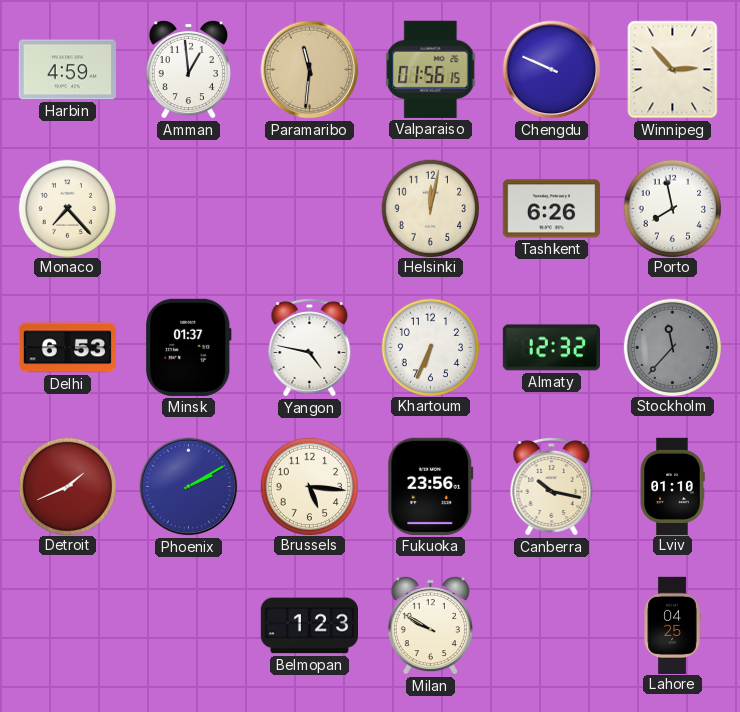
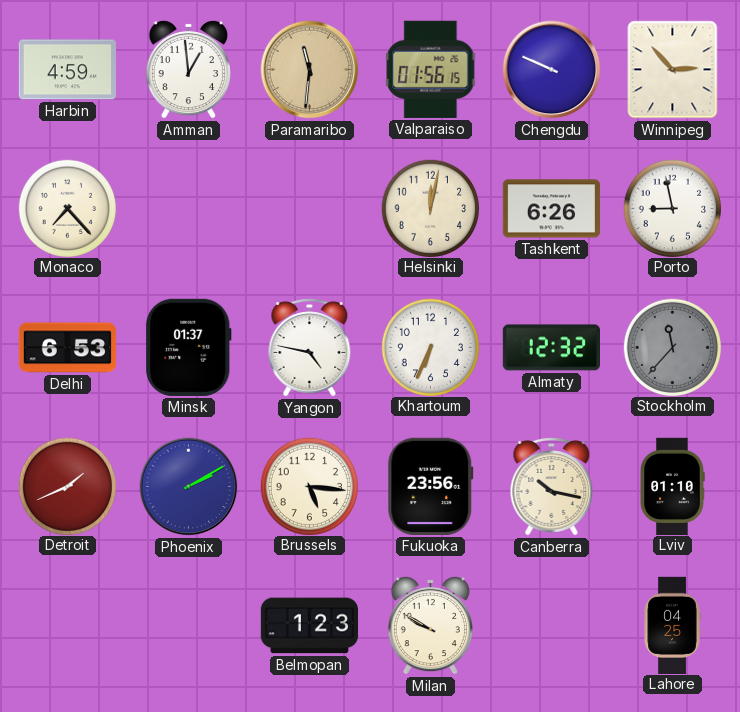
Porto: 7:58 -> 8:58
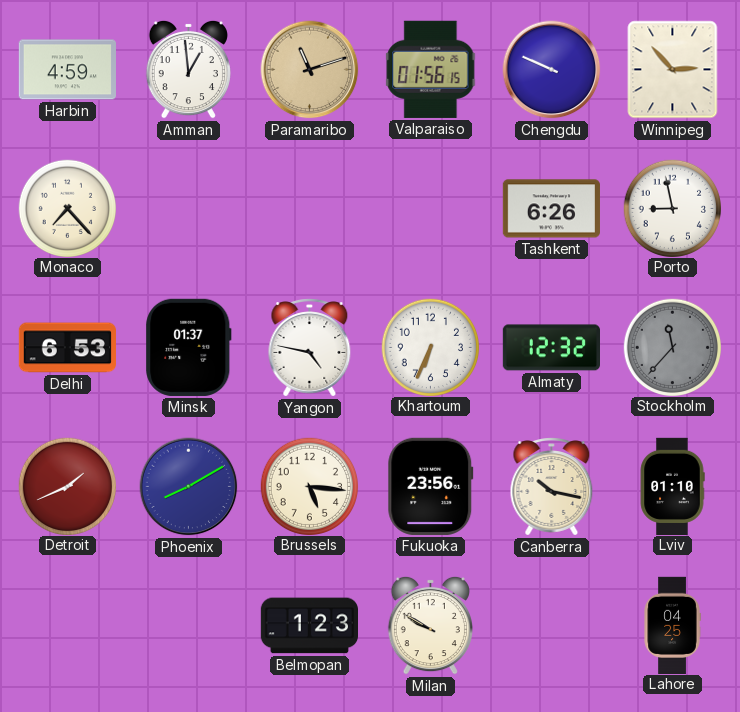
Paramaribo: 11:31 -> 11:12
Helsinki: 12:02 -> none
Phoenix: 2:10 -> 8:10
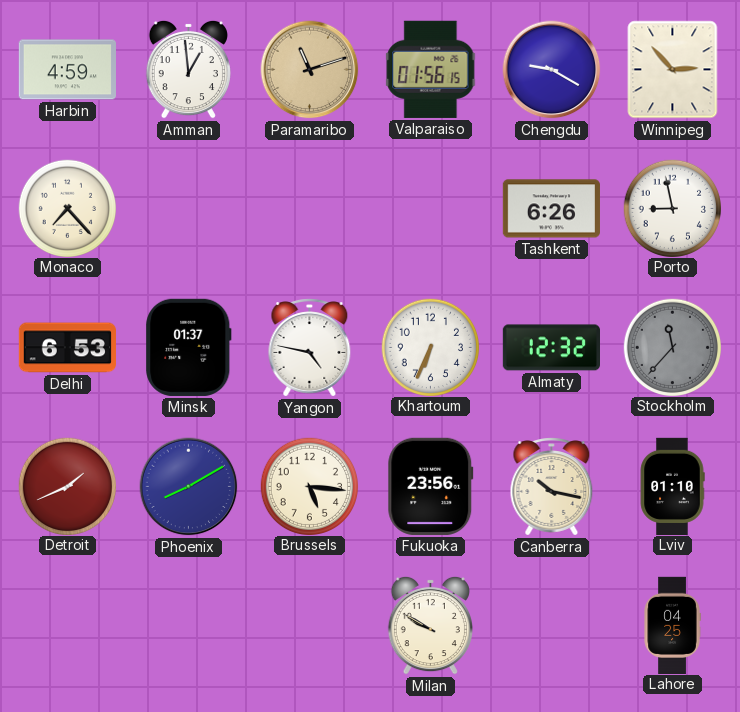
Chengdu: 9:49 -> 9:20
Belmopan: 1:23 -> none
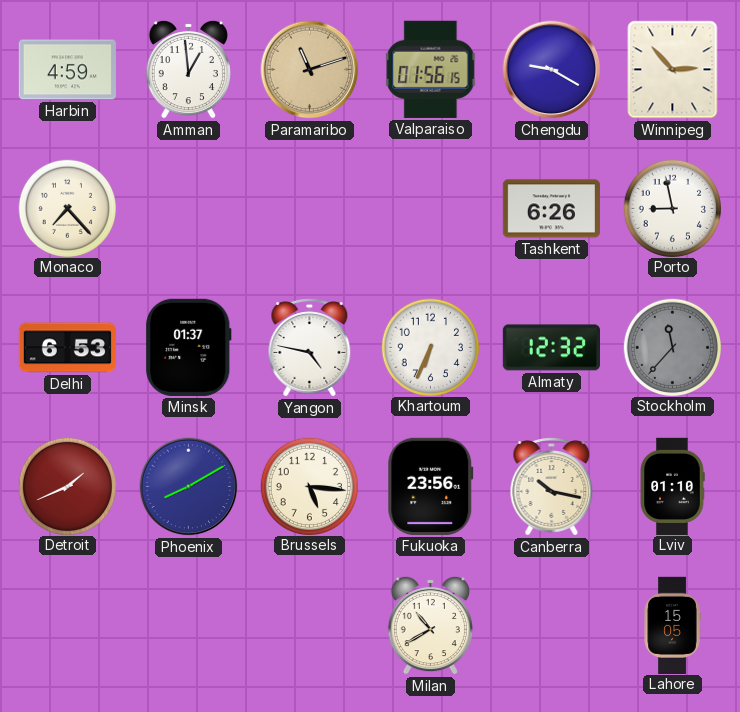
Milan: 9:50 -> 10:40
Lahore: 04:25 -> 15:05
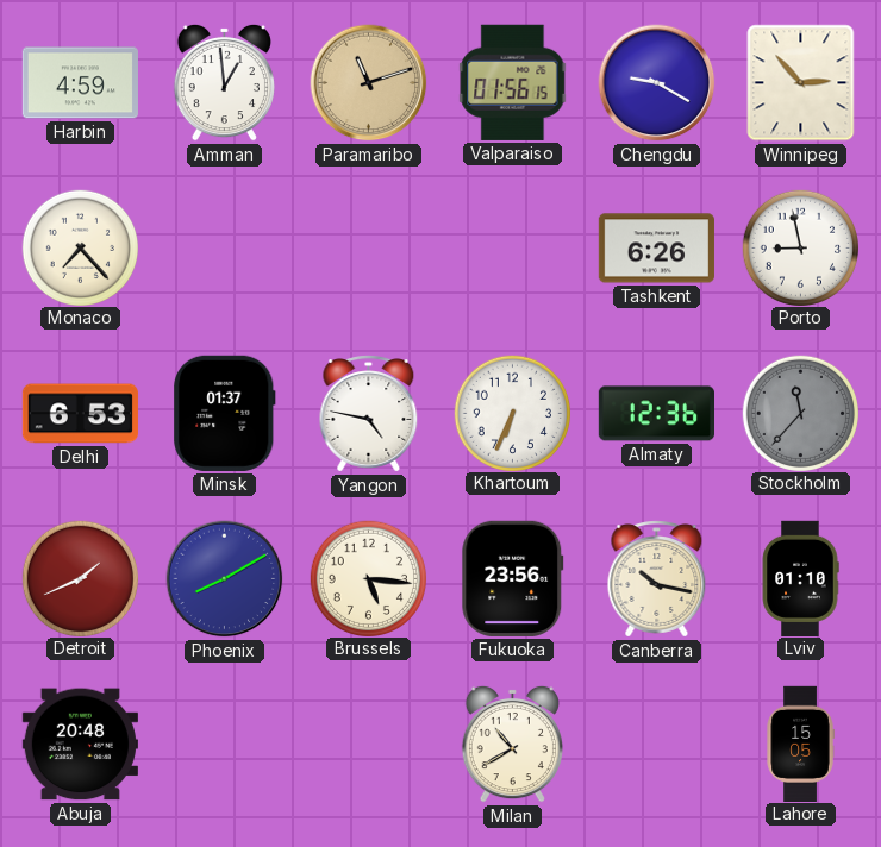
Almaty: 12:32 -> 12:36
Abuja: none -> 20:48
